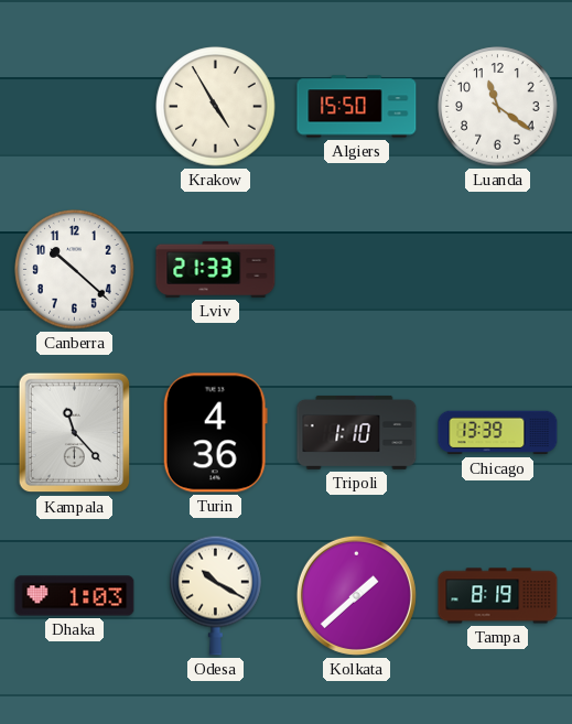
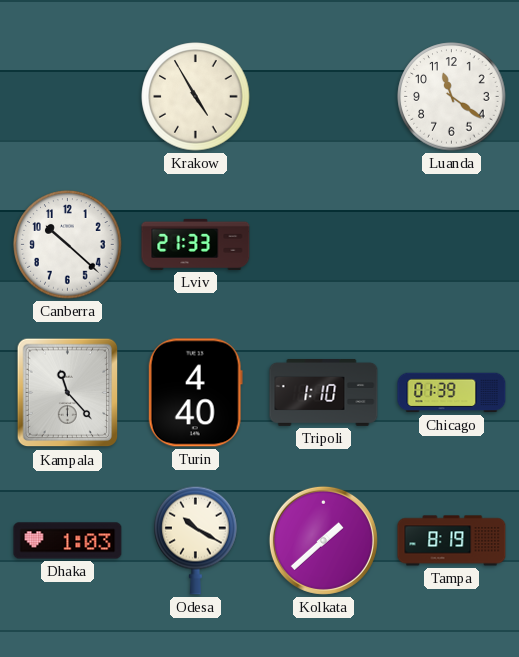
Algiers: 15:50 -> none
Turin: 4:36 -> 4:40
Chicago: 13:39 -> 01:39
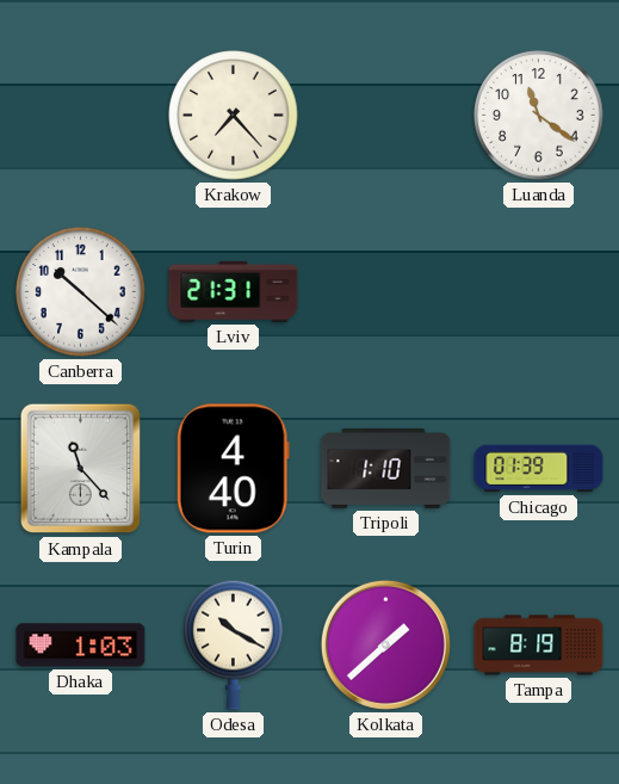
Krakow: 4:55 -> 7:23
Lviv: 21:33 -> 21:31
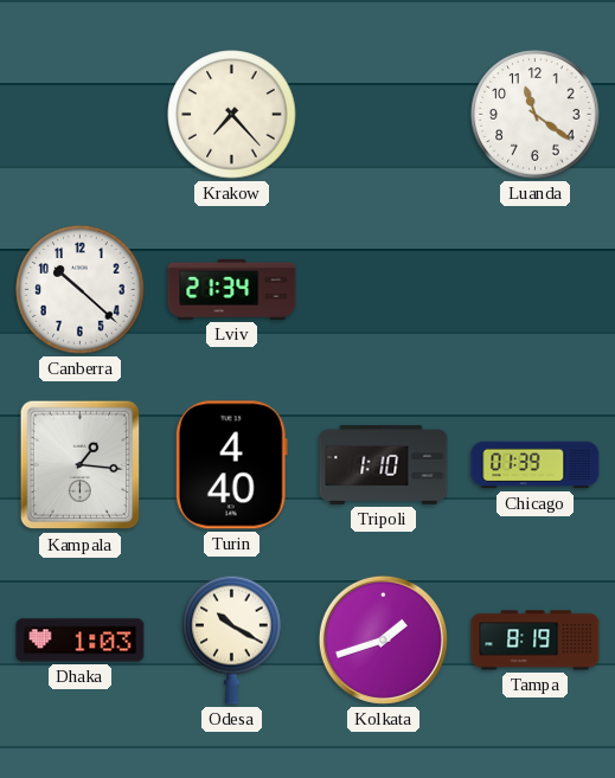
Lviv: 21:31 -> 21:34
Kampala: 11:23 -> 1:16
Kolkata: 1:38 -> 1:42
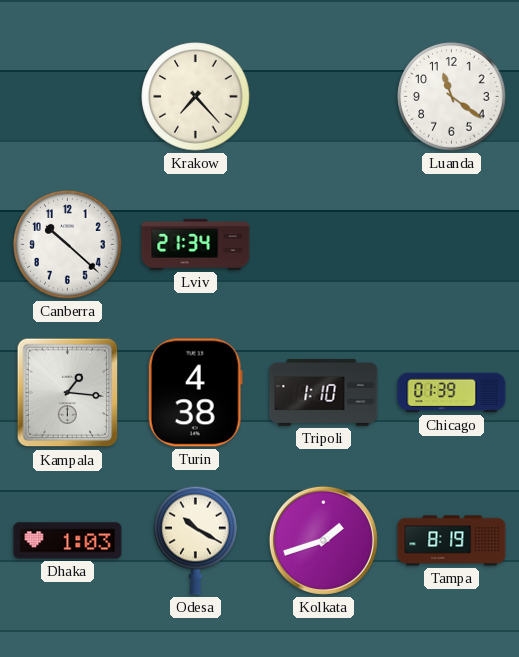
Turin: 4:40 -> 4:38
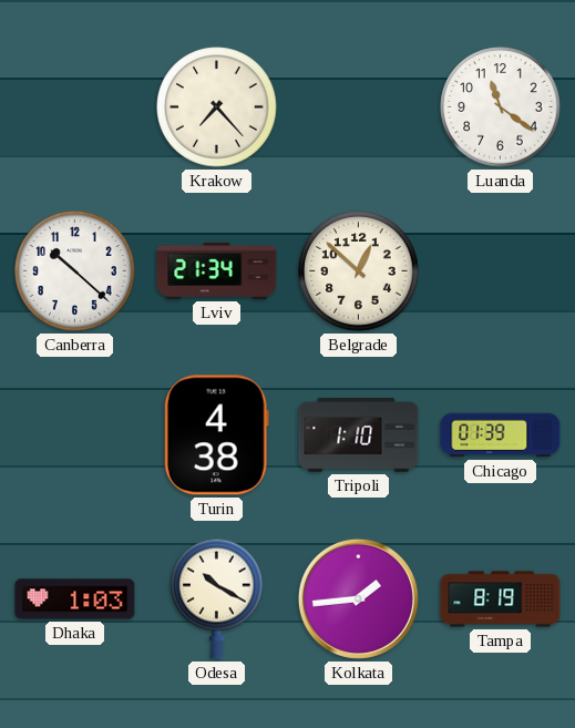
Belgrade: none -> 12:52
Kampala: 1:16 -> none
Kolkata: 1:42 -> 1:44
